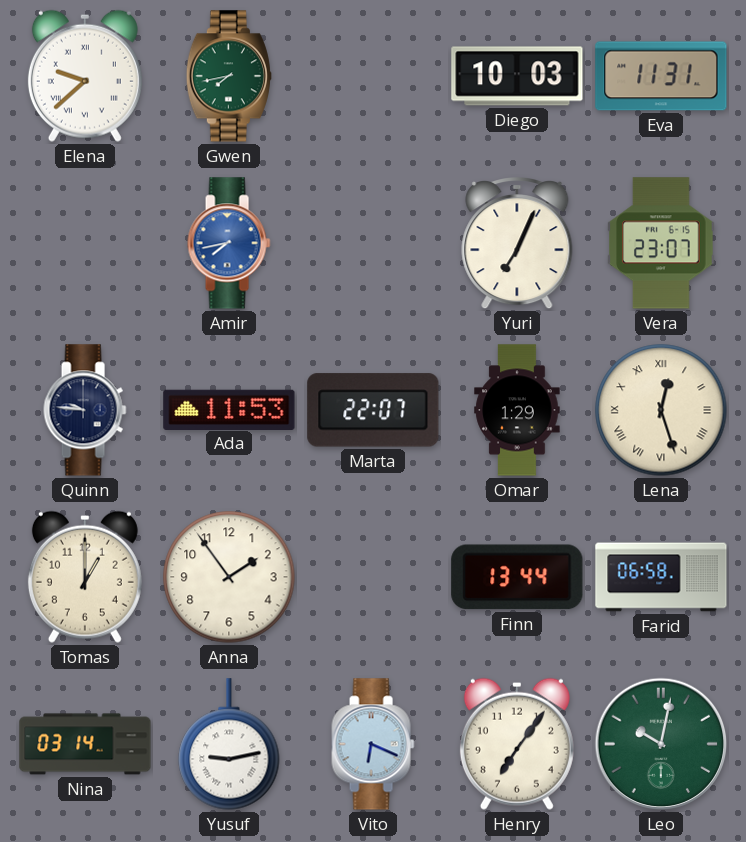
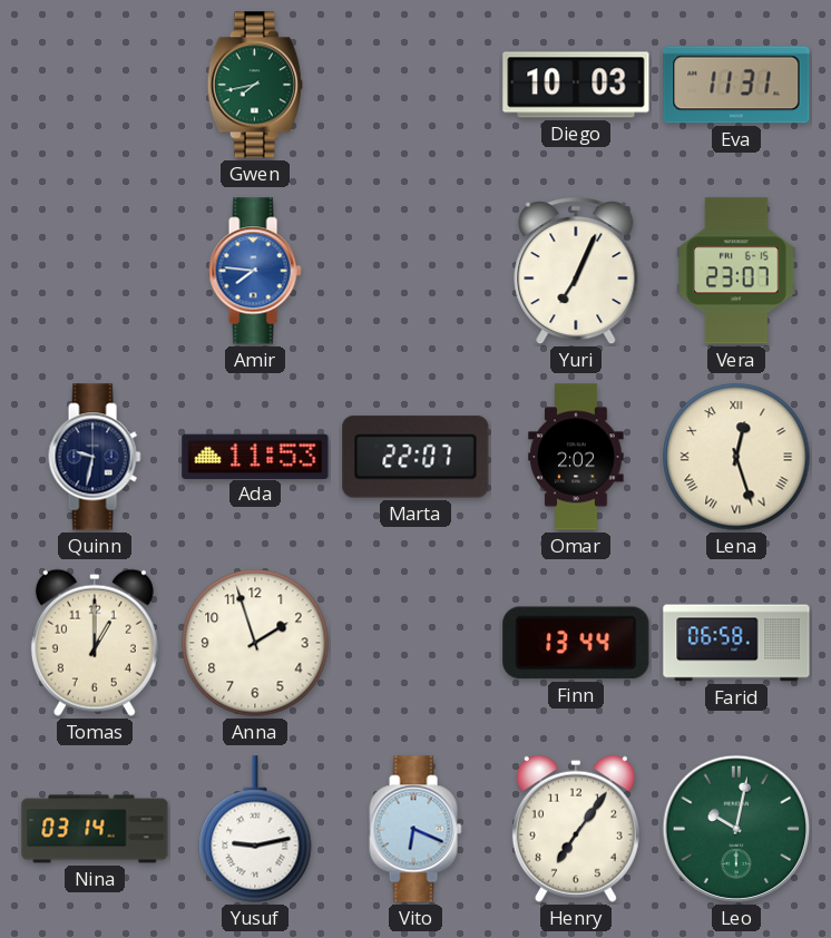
Elena: 9:38 -> none
Amir: 7:43 -> 7:46
Quinn: 9:46 -> 9:32
Omar: 1:29 -> 2:02
Anna: 1:54 -> 1:57
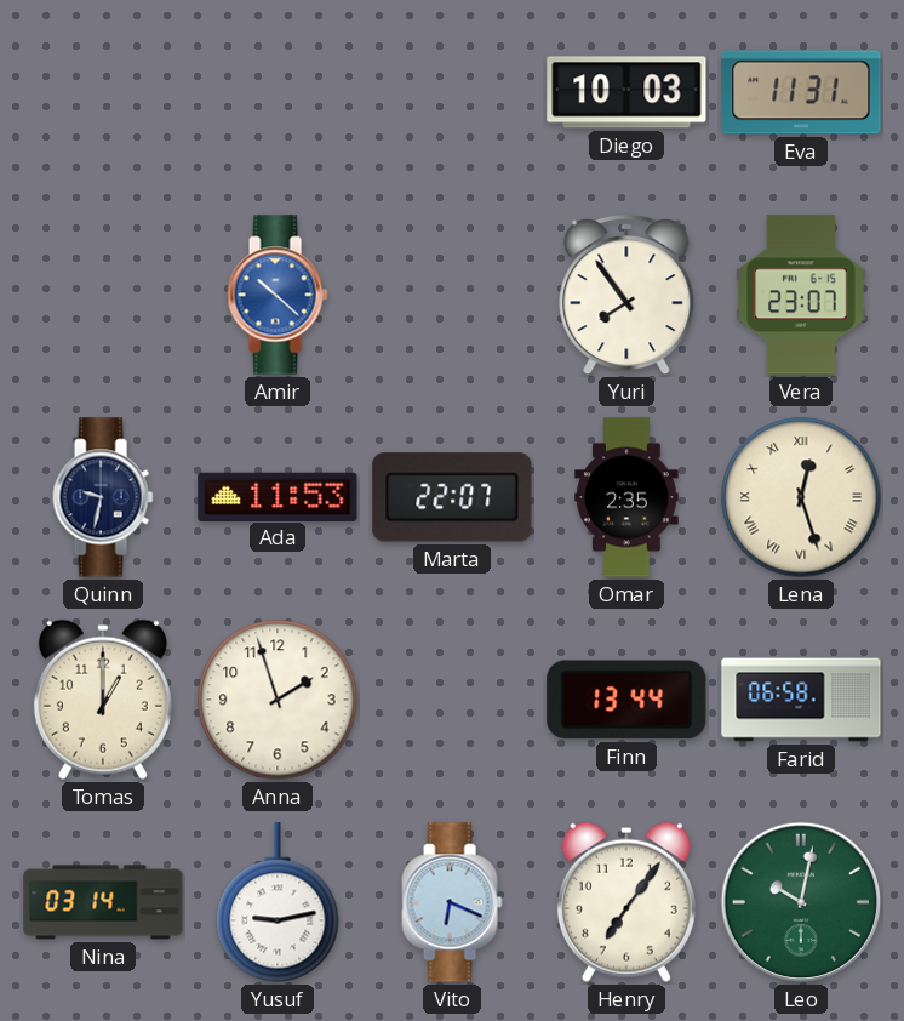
Gwen: 7:43 -> none
Amir: 7:46 -> 10:22
Yuri: 7:04 -> 7:54
Omar: 2:02 -> 2:35
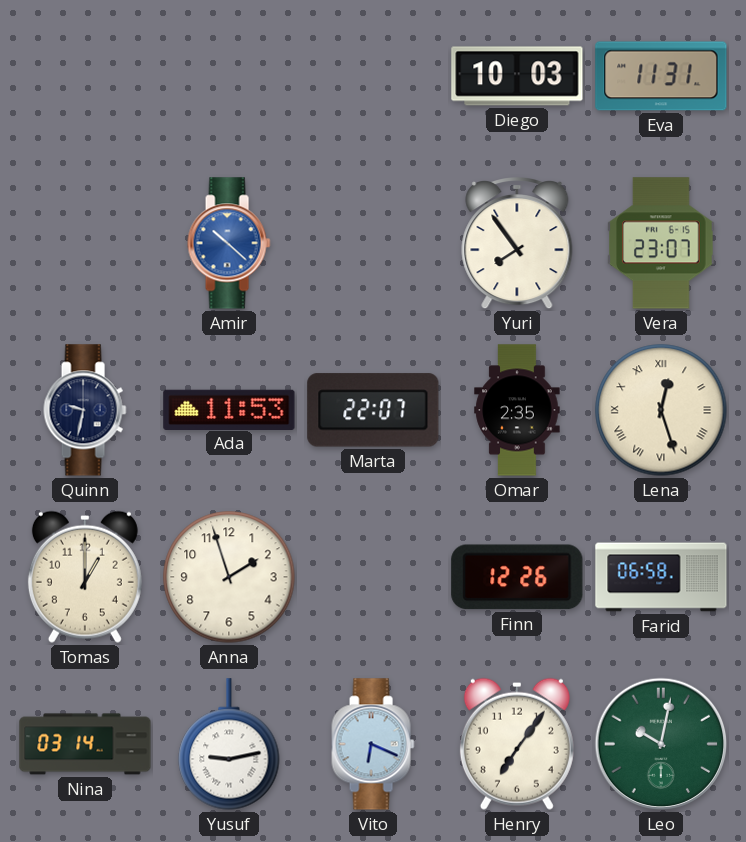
Finn: 13:44 -> 12:26
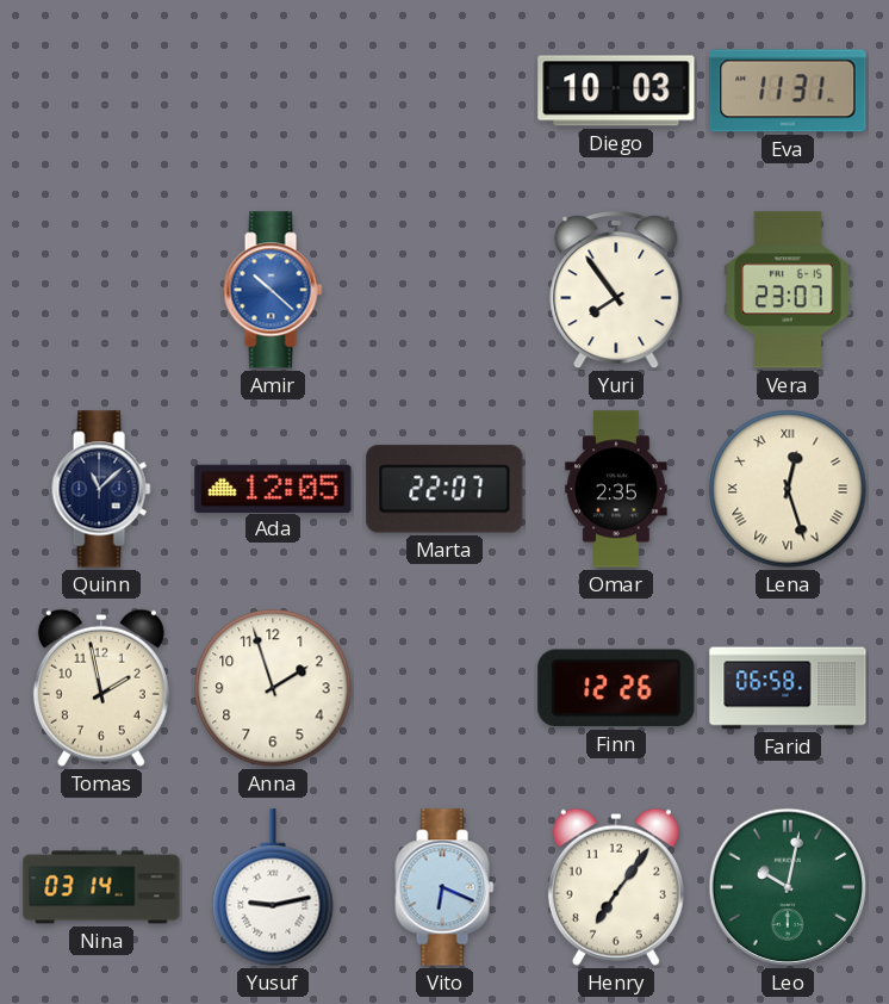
Quinn: 9:32 -> 11:08
Ada: 11:53 -> 12:05
Tomas: 1:00 -> 1:58
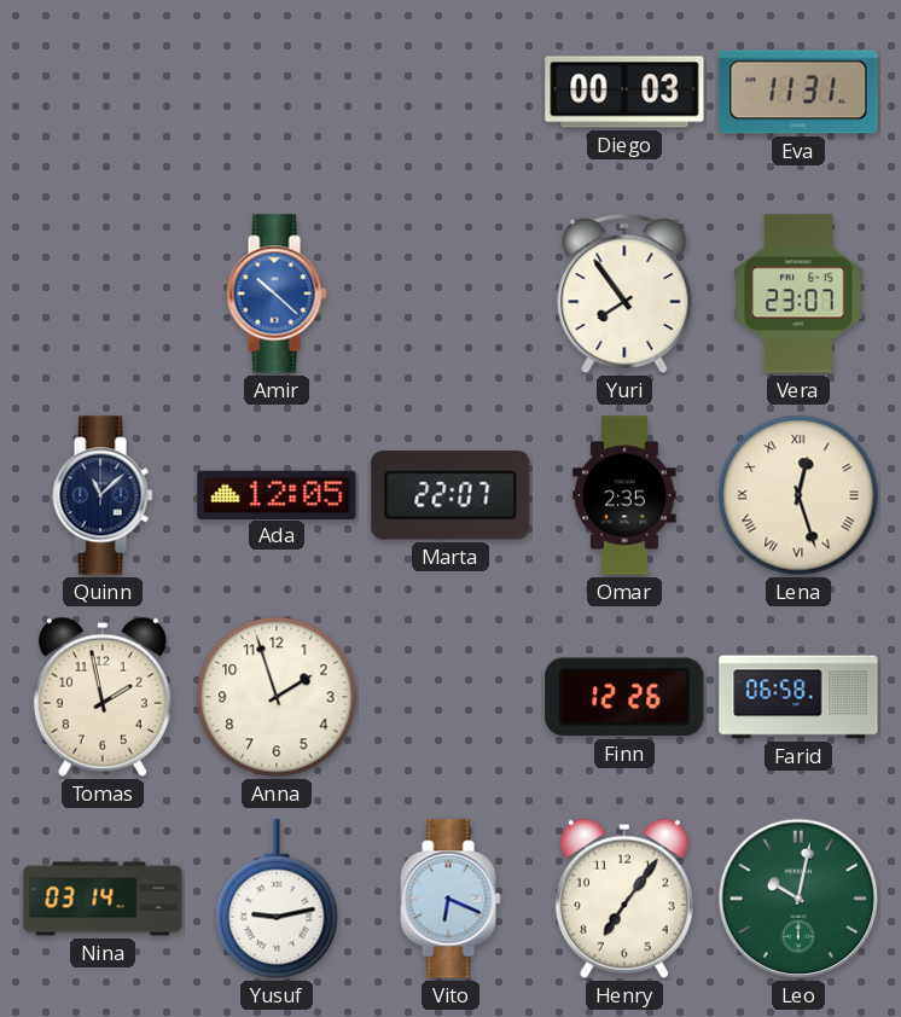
Diego: 10:03 -> 00:03
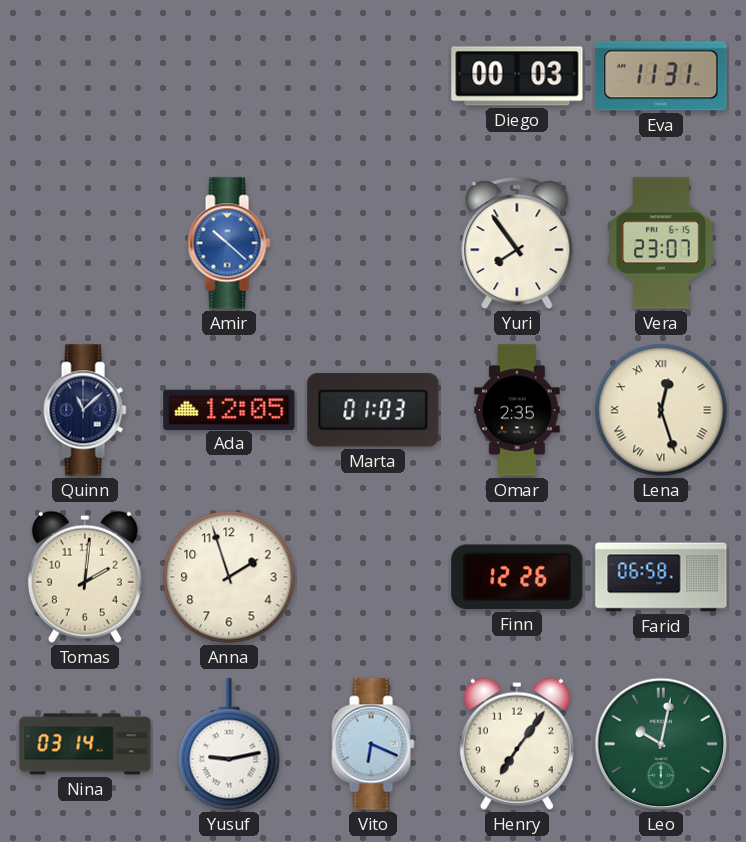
Marta: 22:07 -> 01:03
Tomas: 1:58 -> 2:01
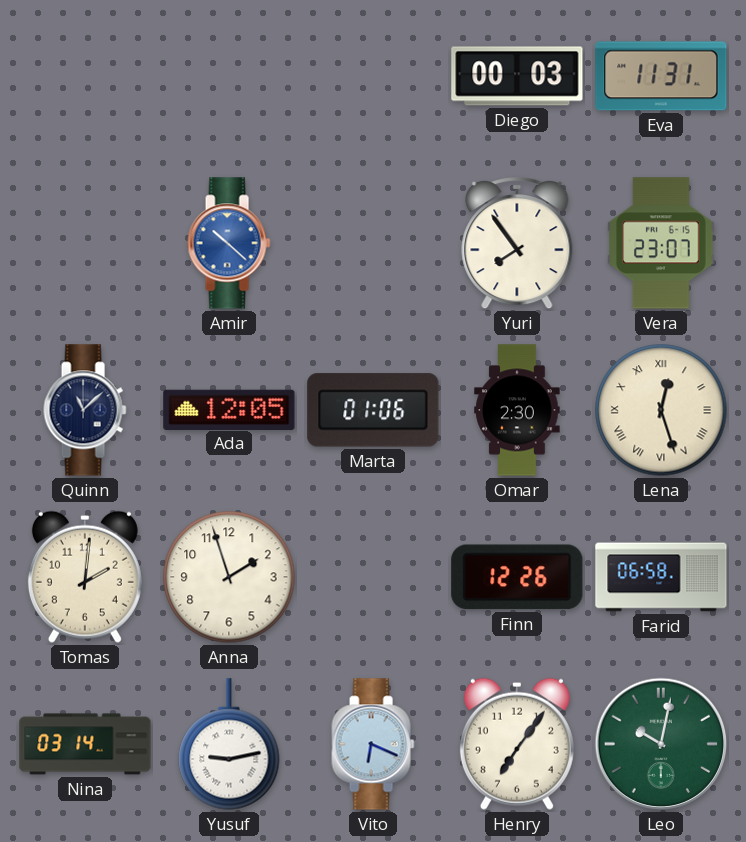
Marta: 01:03 -> 01:06
Omar: 2:35 -> 2:30
